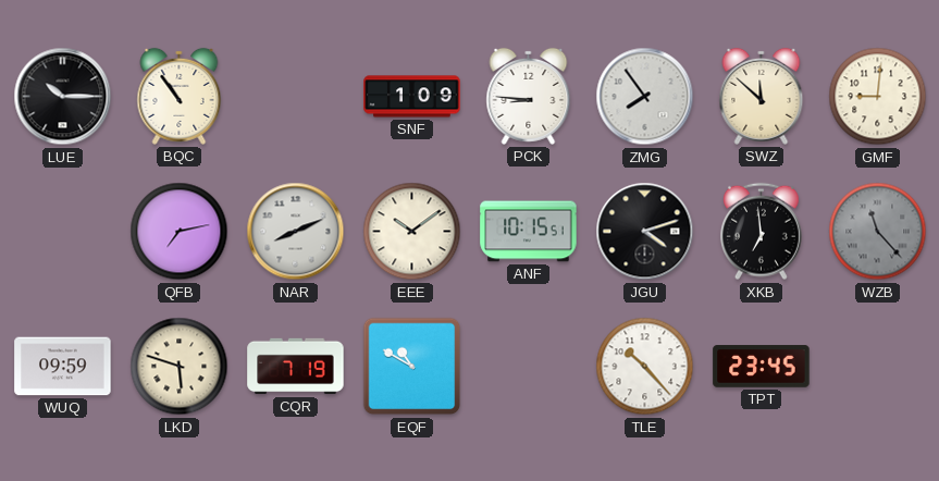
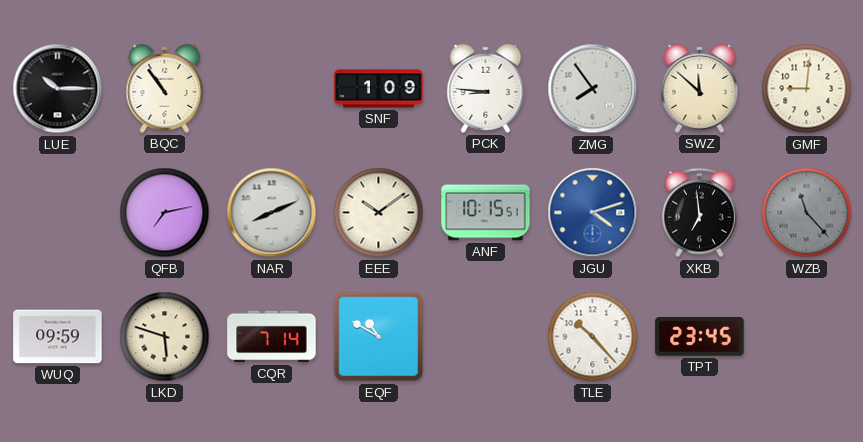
JGU dial: black -> blue
CQR: 7:19 -> 7:14
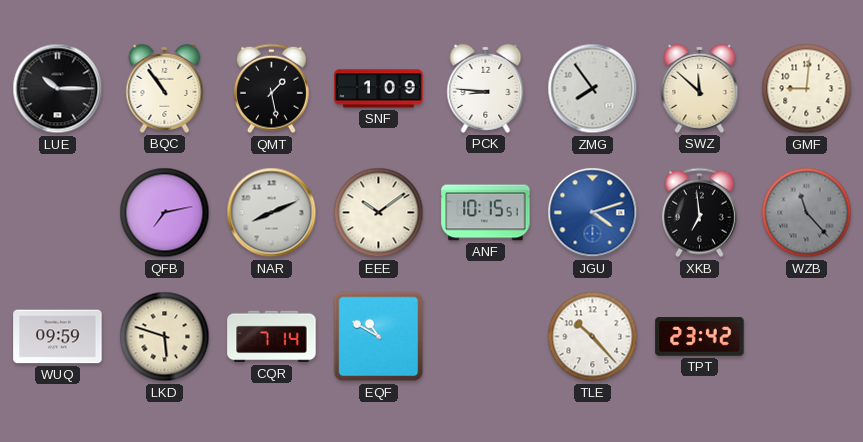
QMT: none -> 1:28
TPT: 23:45 -> 23:42
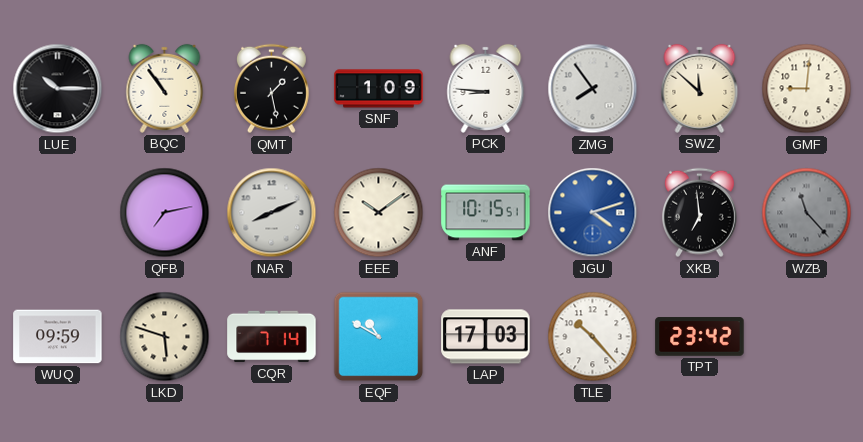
LAP: none -> 17:03
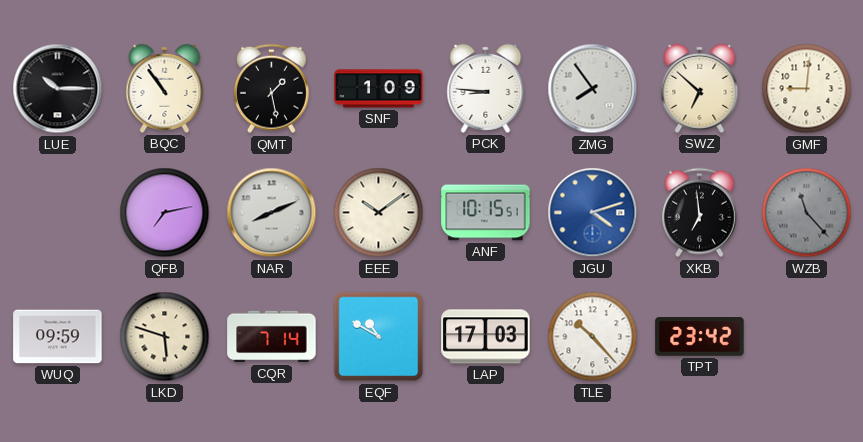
SWZ: 11:52 -> 6:52
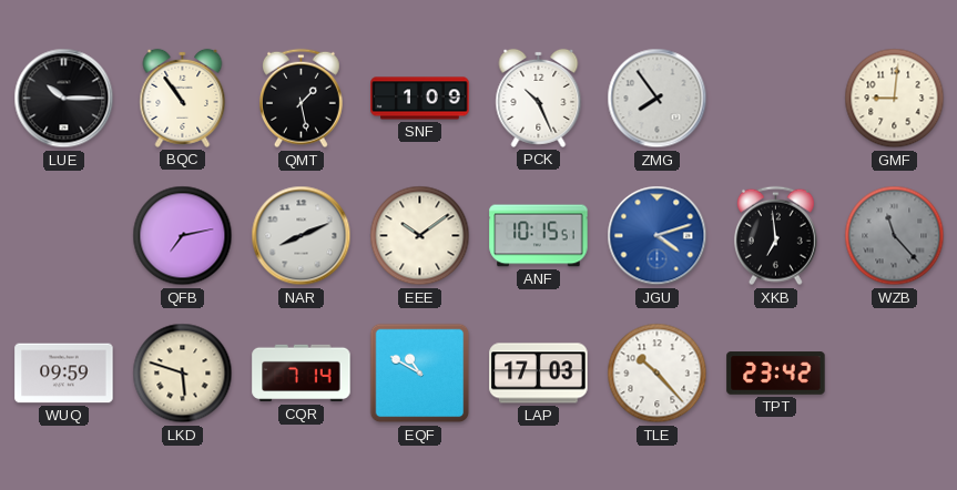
PCK: 8:46 -> 10:26
SWZ: 6:52 -> none
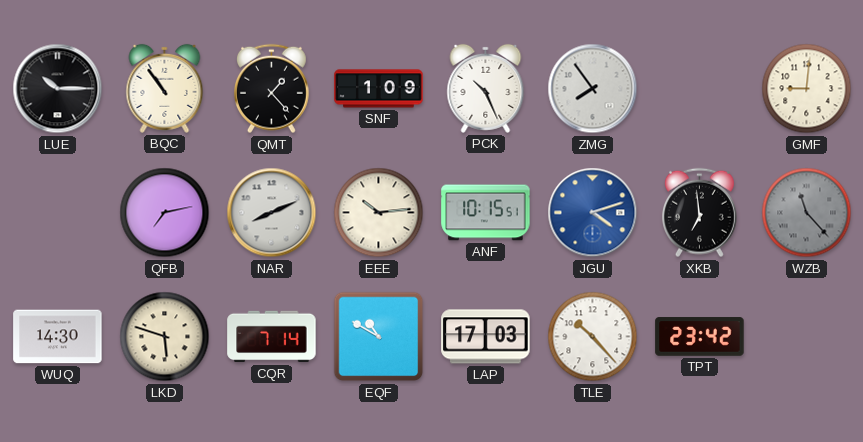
QMT: 1:28 -> 1:23
EEE: 10:09 -> 10:14
WUQ: 09:59 -> 14:30
